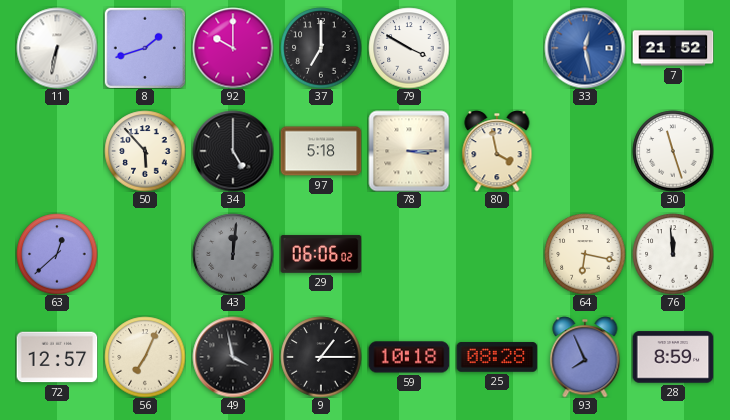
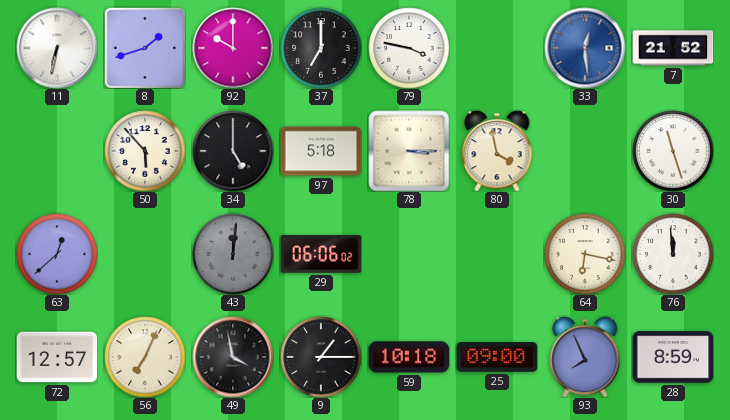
79: 3:50 -> 3:47
33: 12:28 -> 12:29
25: 08:28 -> 09:00
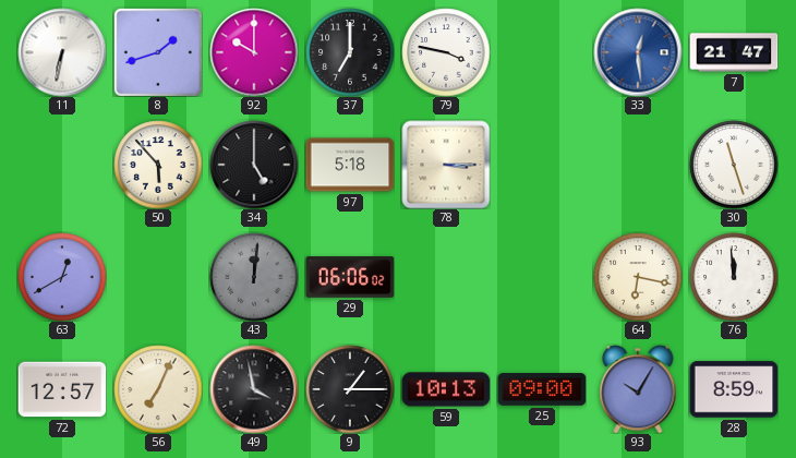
7: 21:52 -> 21:47
80: 3:58 -> none
63: 12:38 -> 12:40
59: 10:18 -> 10:13
93: 7:56 -> 10:05
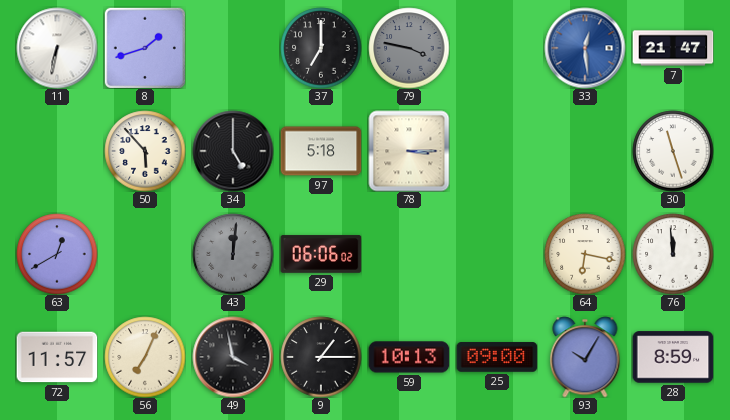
92: 10:00 -> none
79 dial: white -> grey
72: 12:57 -> 11:57
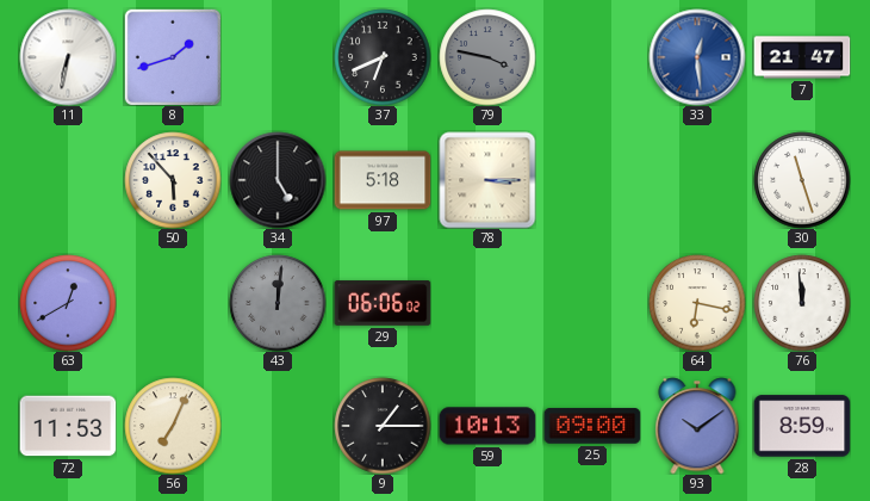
37: 7:00 -> 6:41
72: 11:57 -> 11:53
49: 3:58 -> none
93: 10:05 -> 10:09
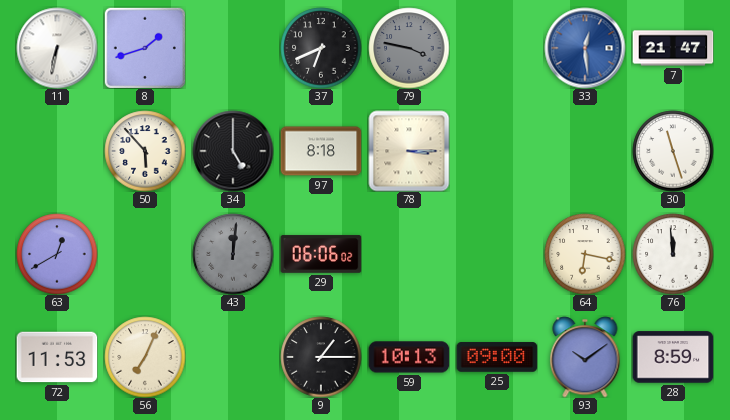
97: 5:18 -> 8:18
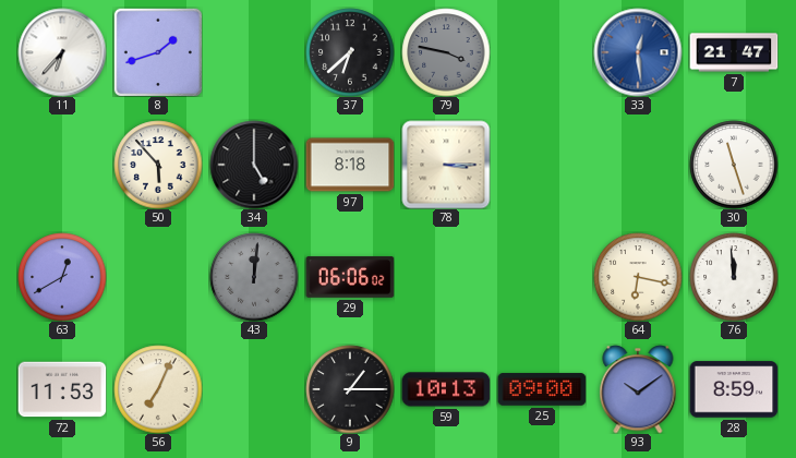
11: 6:32 -> 6:37
37: 6:41 -> 6:38
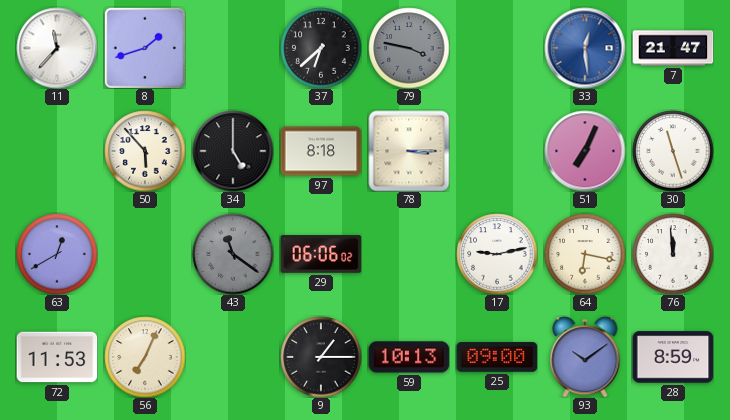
11: 6:37 -> 11:37
51: none -> 7:04
43: 12:01 -> 11:21
17: none -> 9:13
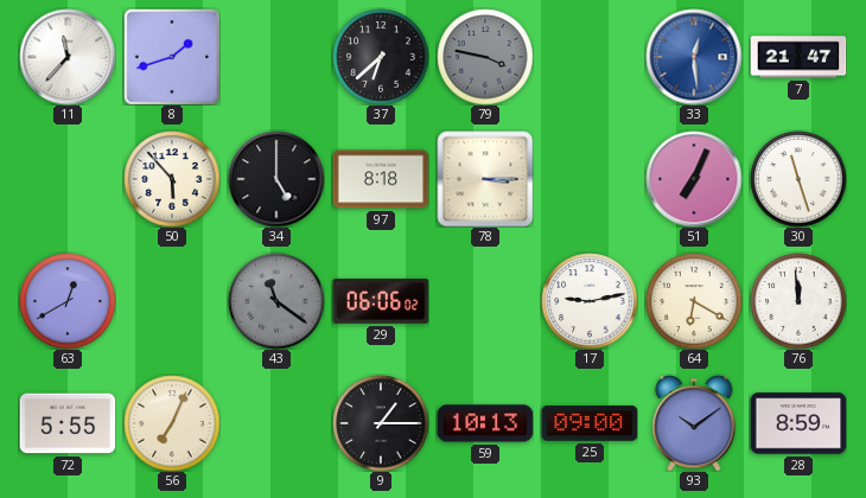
64: 6:17 -> 6:20
72: 11:53 -> 5:55
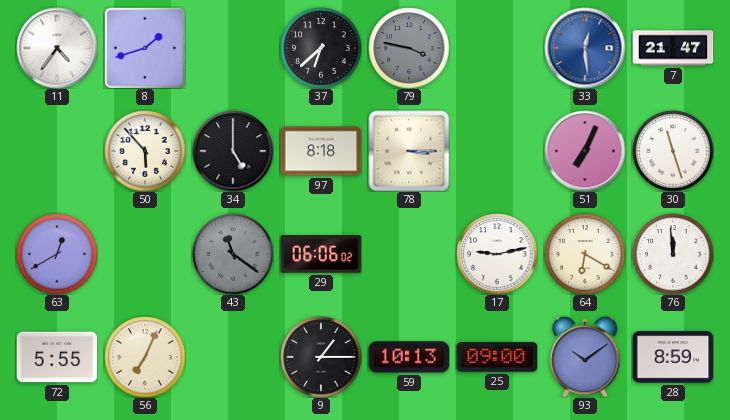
11: 11:37 -> 4:36
